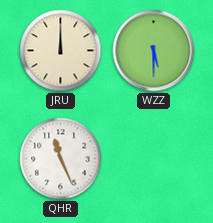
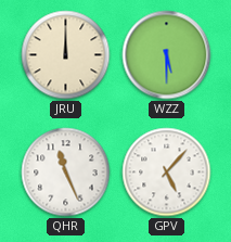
GPV: none -> 5:07
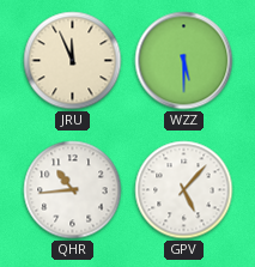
JRU: 12:00 -> 11:56
QHR: 11:26 -> 10:44
